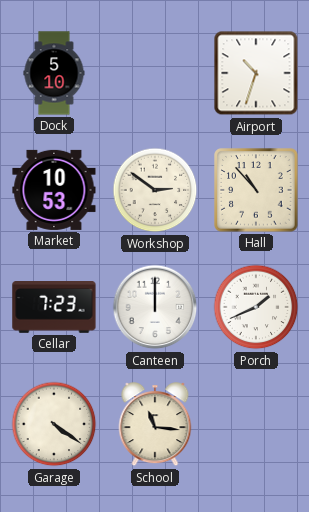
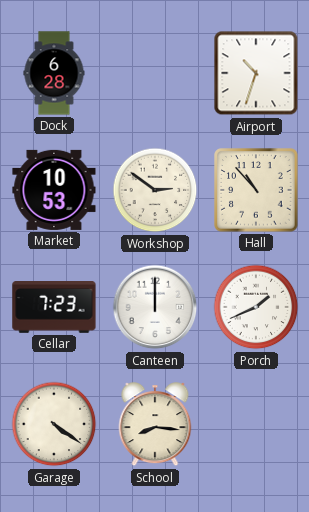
Dock: 5:10 -> 6:28
School: 11:16 -> 8:16
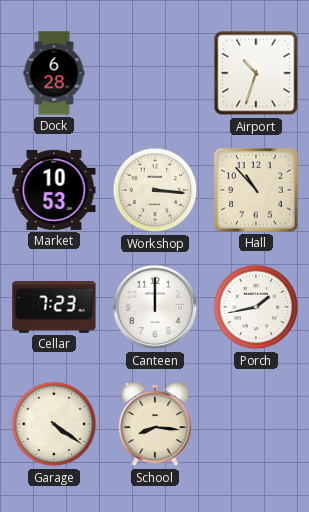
Workshop: 2:51 -> 3:16
Porch: 1:41 -> 1:43
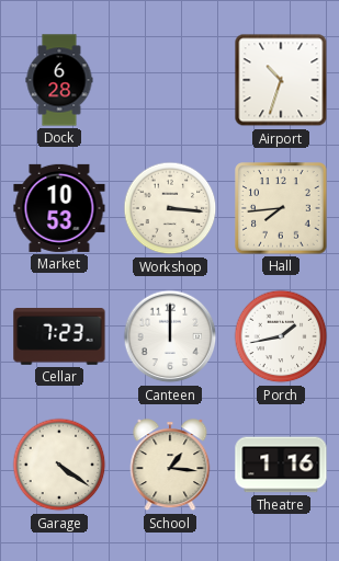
Hall: 10:53 -> 7:44
School: 8:16 -> 1:16
Theatre: none -> 1:16
